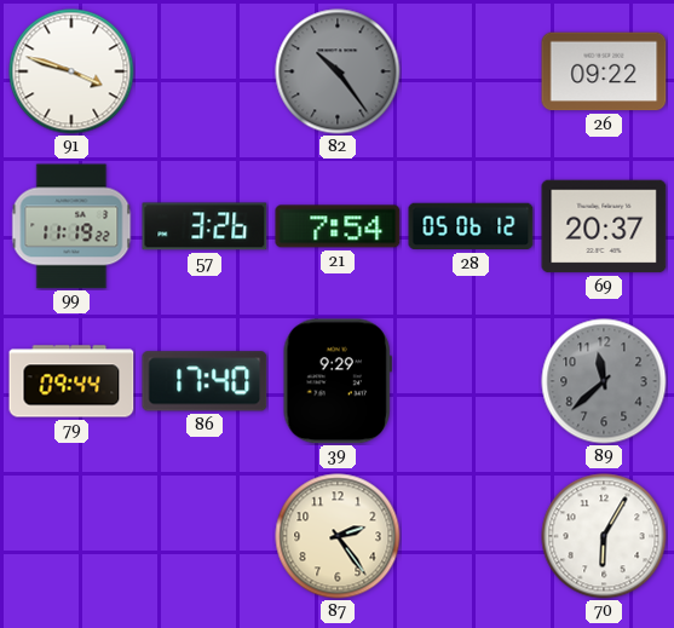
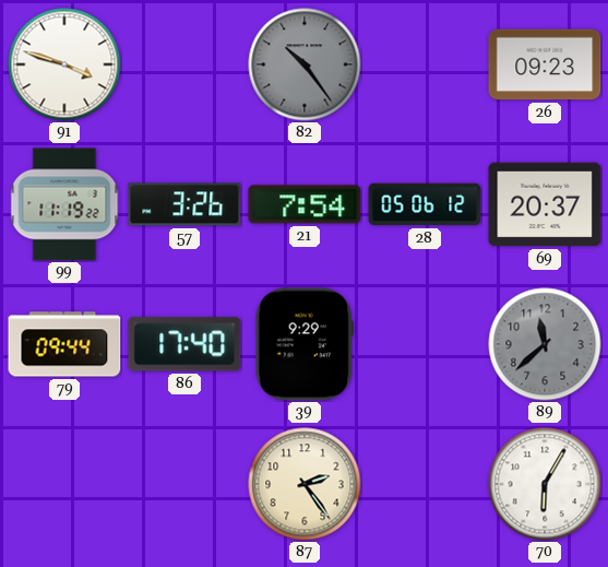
26: 09:22 -> 09:23
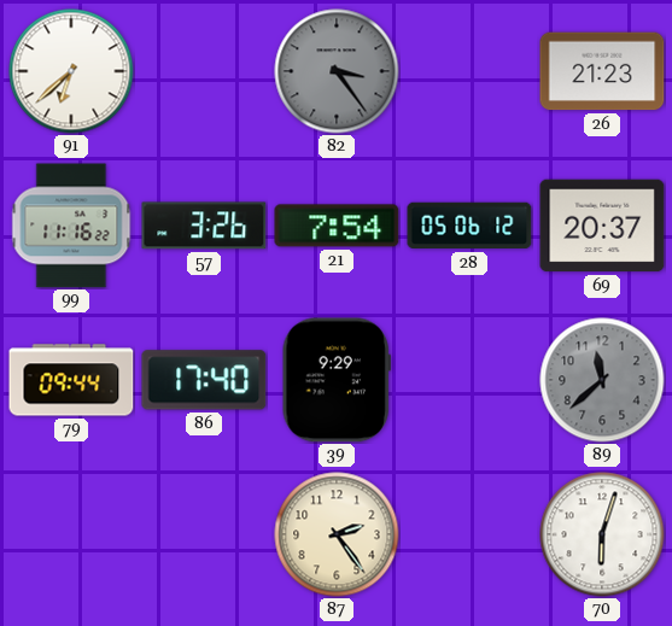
91: 3:48 -> 6:38
82: 10:24 -> 3:24
26: 09:23 -> 21:23
99: 11:19 -> 11:16
70: 6:05 -> 6:03
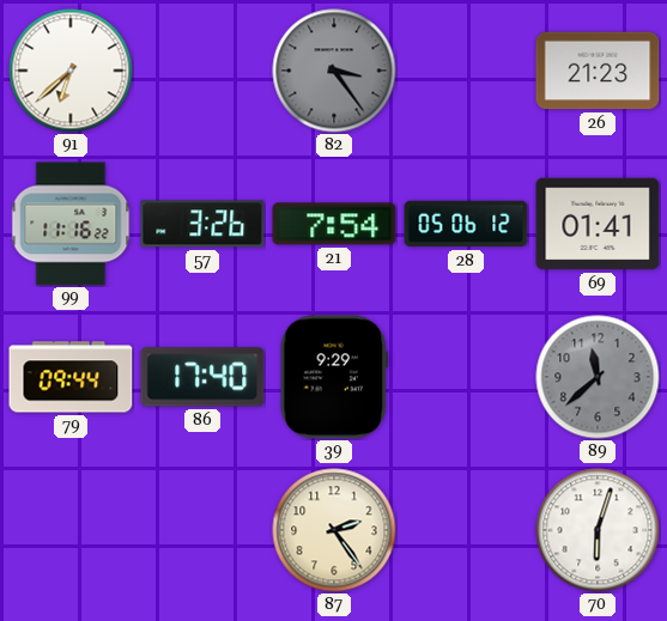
69: 20:37 -> 01:41
